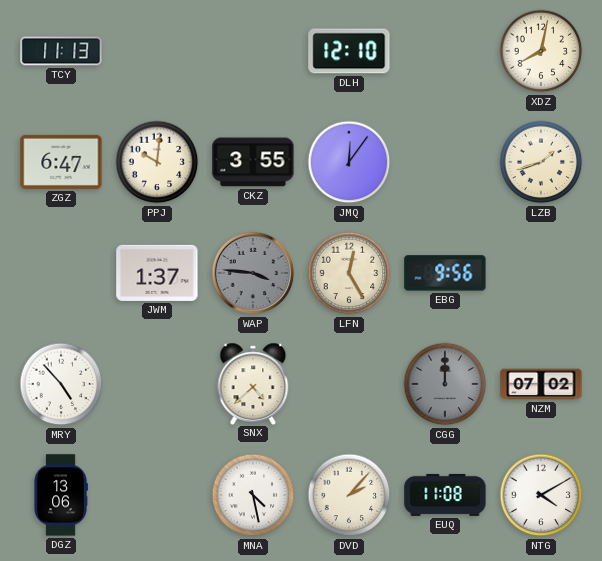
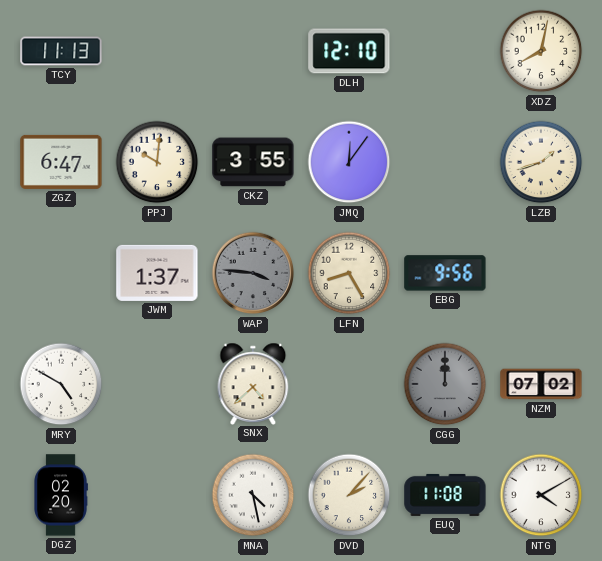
LFN: 12:25 -> 8:25
MRY: 4:53 -> 4:50
DGZ: 13:06 -> 02:20
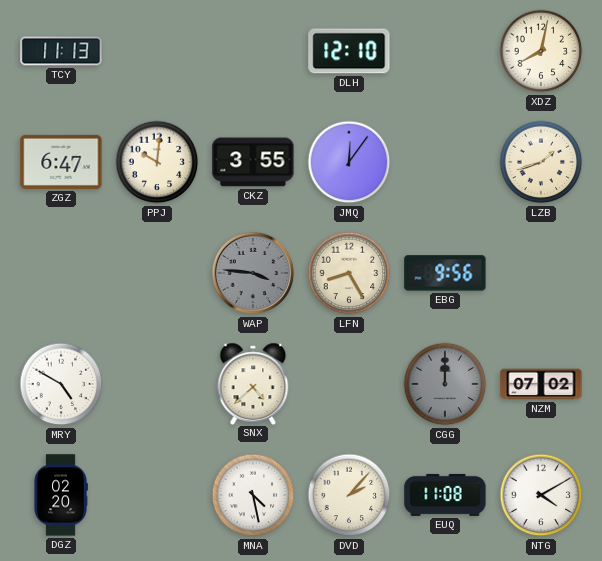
JWM: 1:37 -> none
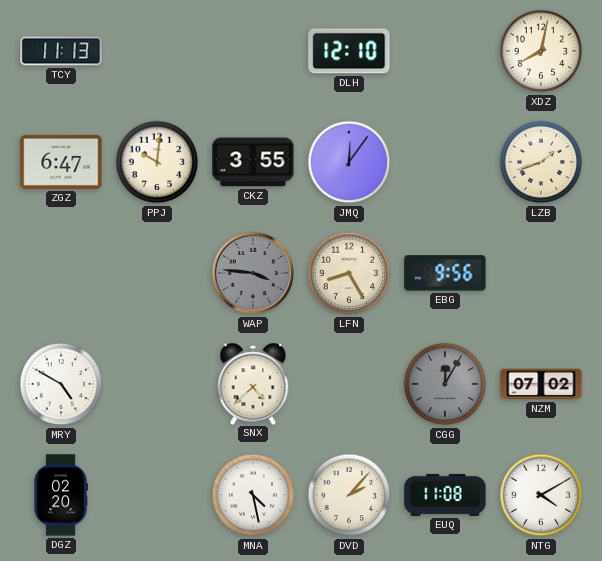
CGG: 12:00 -> 12:05
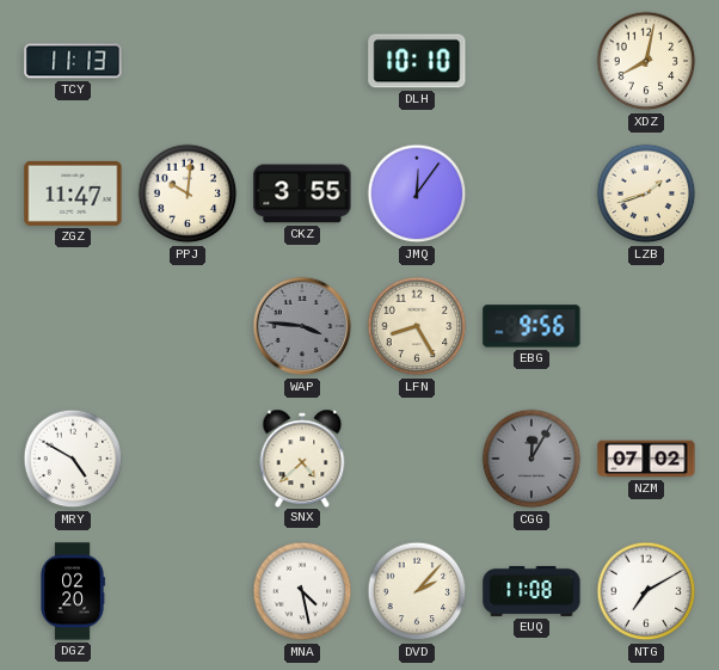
DLH: 12:10 -> 10:10
ZGZ: 6:47 -> 11:47
NTG: 4:10 -> 7:10
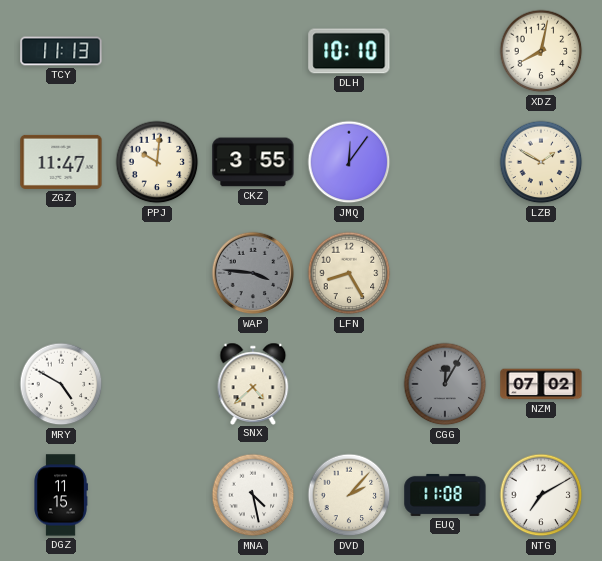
LZB: 1:42 -> 1:50
EBG: 9:56 -> none
DGZ: 02:20 -> 11:15
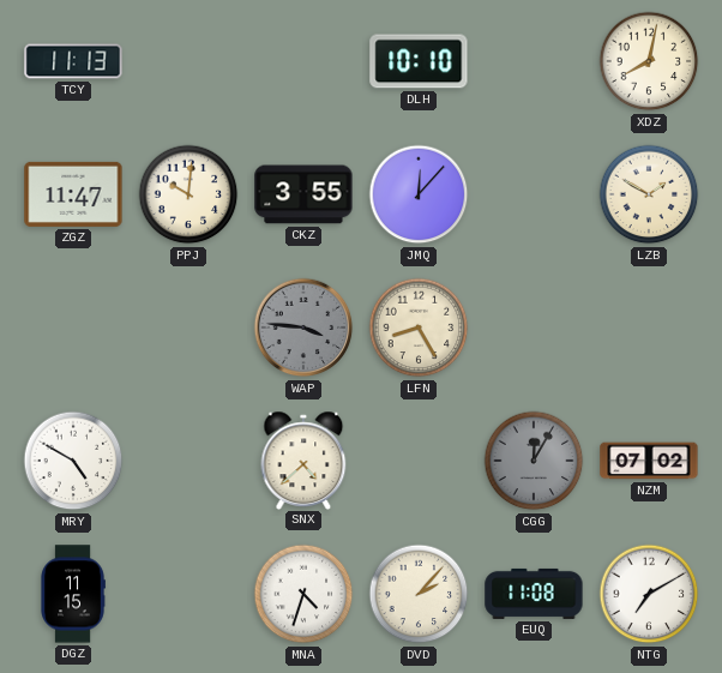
JMQ: 12:06 -> 12:07
MNA: 4:28 -> 4:33
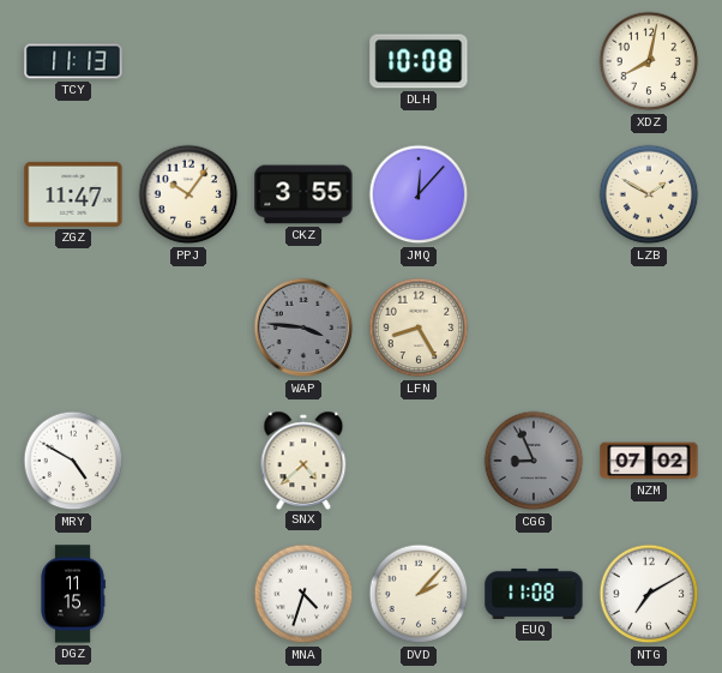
DLH: 10:10 -> 10:08
PPJ: 10:01 -> 10:06
CGG: 12:05 -> 8:56
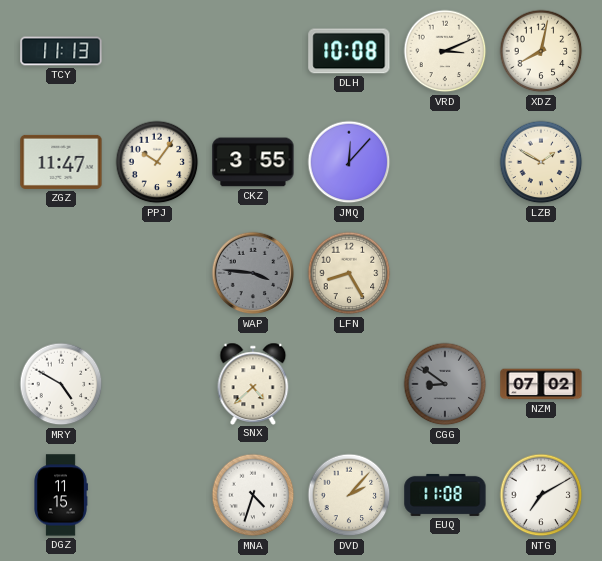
VRD: none -> 3:11
CGG: 8:56 -> 8:51
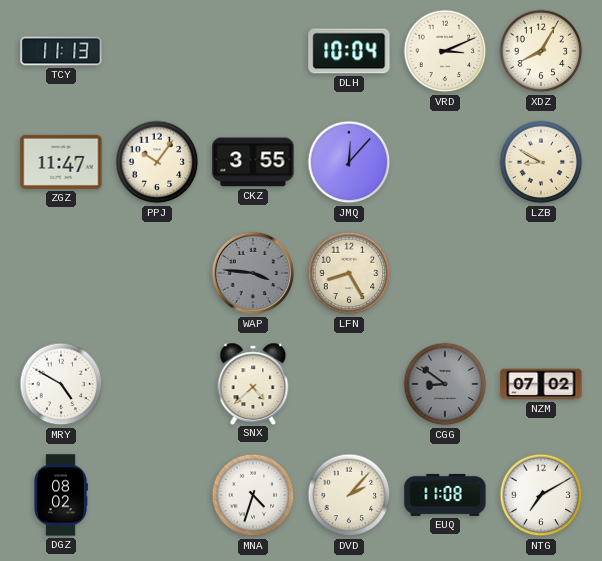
DLH: 10:08 -> 10:04
XDZ: 8:02 -> 8:05
LZB: 1:50 -> 8:50
DGZ: 11:15 -> 08:02
